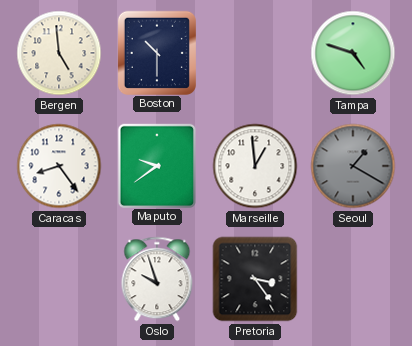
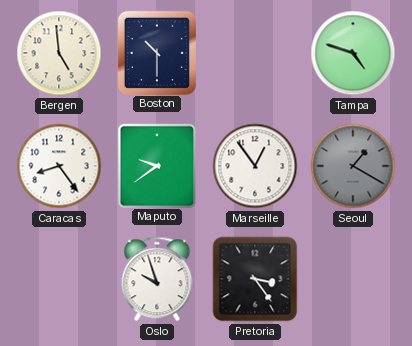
Marseille: 12:59 -> 12:54
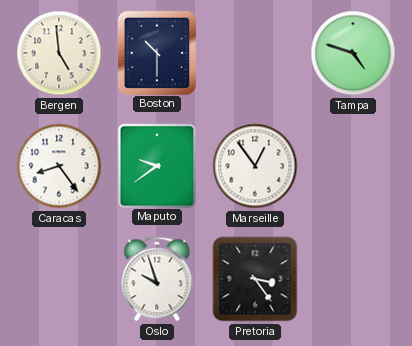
Seoul: 1:20 -> none
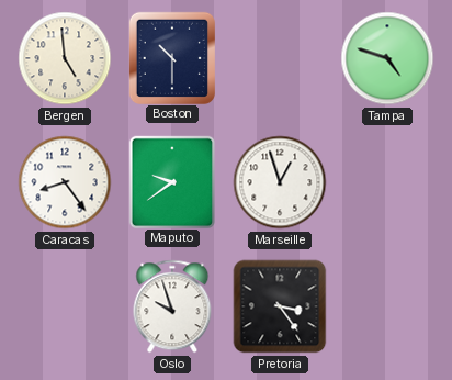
Marseille: 12:54 -> 12:57
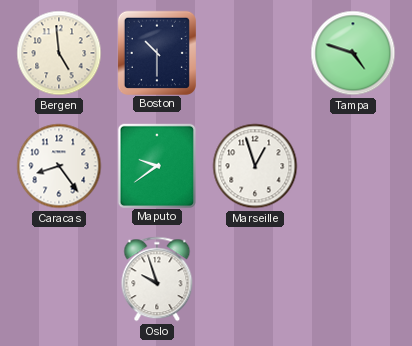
Pretoria: 3:24 -> none
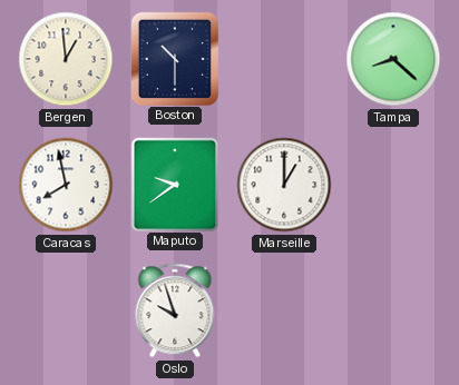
Bergen: 4:59 -> 12:59
Tampa: 4:48 -> 8:22
Caracas: 8:24 -> 7:58
Marseille: 12:57 -> 1:00
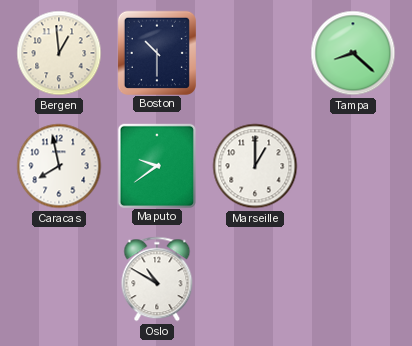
Oslo: 9:57 -> 10:50
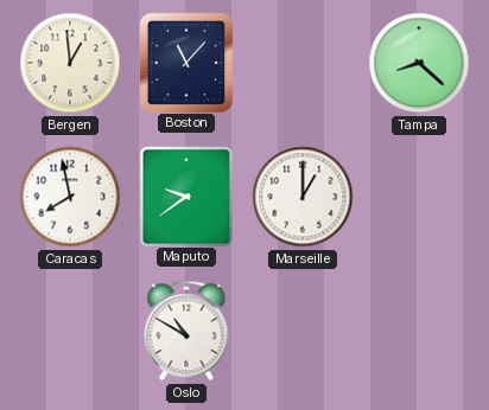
Boston: 10:30 -> 11:07
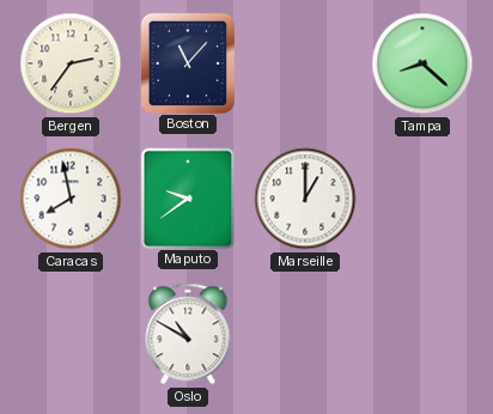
Bergen: 12:59 -> 2:36
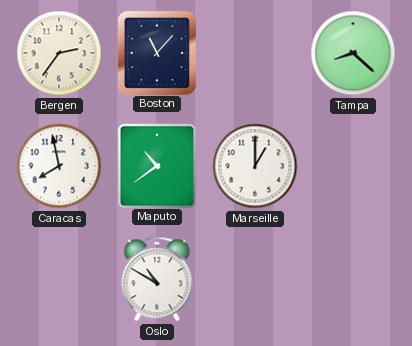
Maputo: 9:39 -> 10:39
